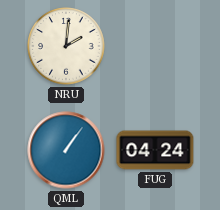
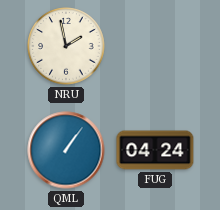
NRU: 2:01 -> 1:58
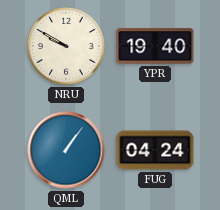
NRU: 1:58 -> 9:50
YPR: none -> 19:40
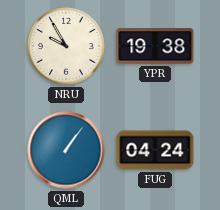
NRU: 9:50 -> 9:55
YPR: 19:40 -> 19:38
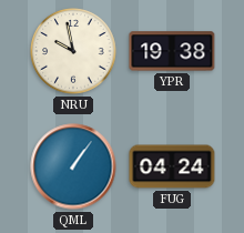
NRU: 9:55 -> 9:58
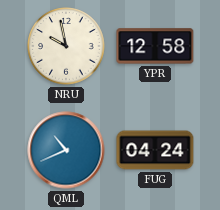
YPR: 19:38 -> 12:58
QML: 1:06 -> 10:41
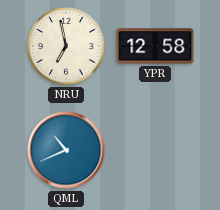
NRU: 9:58 -> 6:58
FUG: 04:24 -> none
